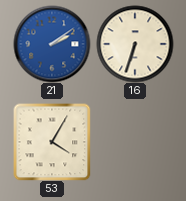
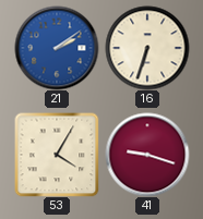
41: none -> 9:18
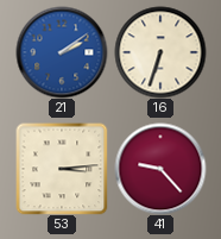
53: 4:05 -> 3:14
41: 9:18 -> 9:23
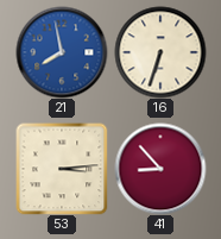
21: 2:09 -> 7:58
41: 9:23 -> 8:53
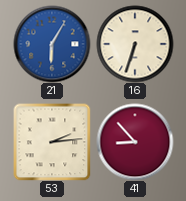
21: 7:58 -> 6:05
53: 3:14 -> 2:14
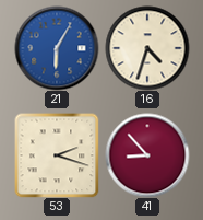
16: 6:33 -> 4:33
53: 2:14 -> 2:18
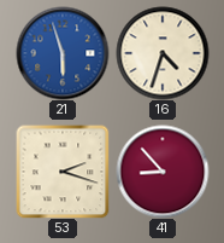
21: 6:05 -> 5:57
